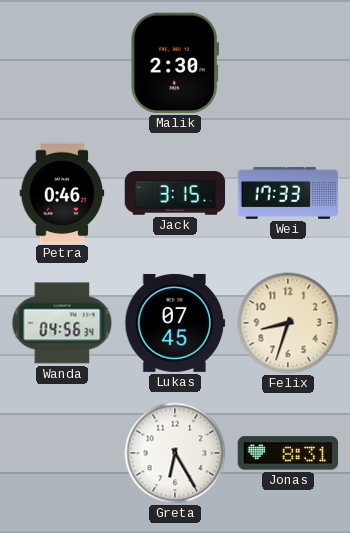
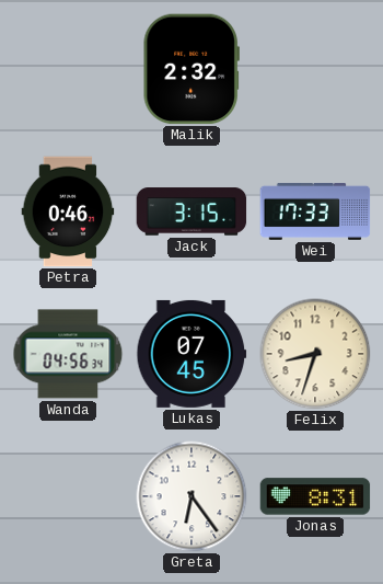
Malik: 2:30 -> 2:32
Greta: 6:25 -> 6:24
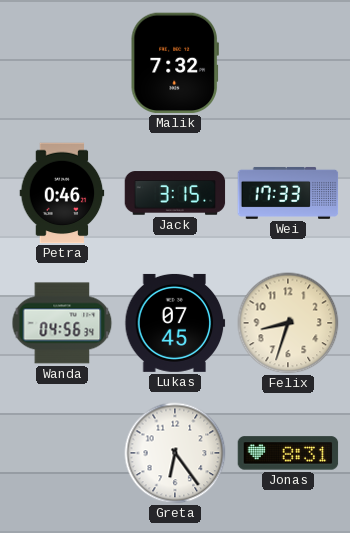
Malik: 2:32 -> 7:32
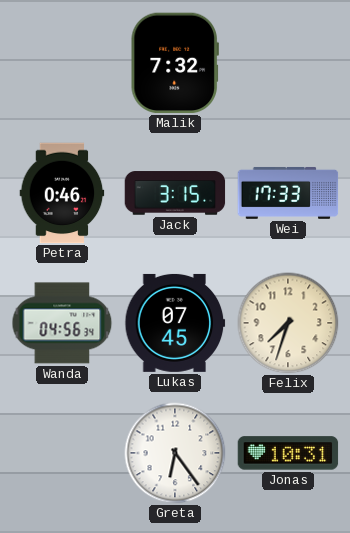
Felix: 8:33 -> 7:33
Jonas: 8:31 -> 10:31
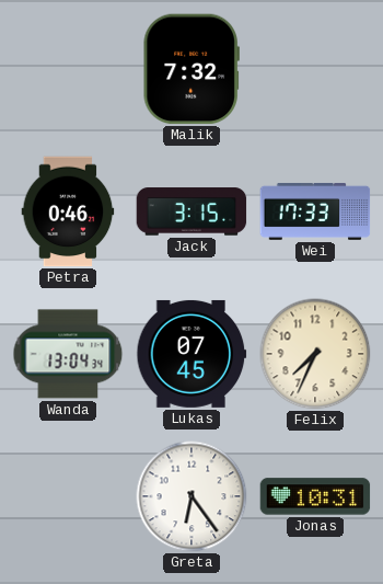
Wanda: 04:56 -> 13:04
Felix: 7:33 -> 7:34
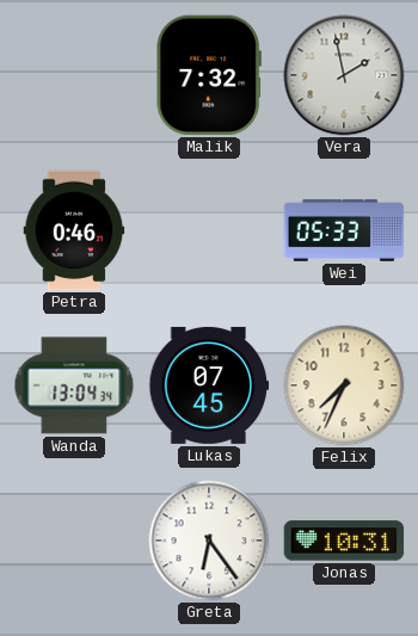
Vera: none -> 1:58
Jack: 3:15 -> none
Wei: 17:33 -> 05:33
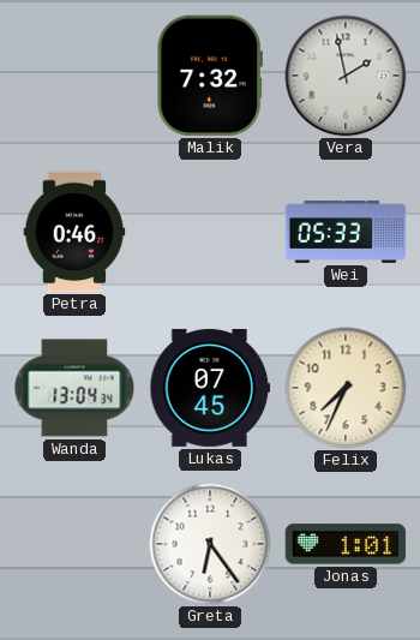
Jonas: 10:31 -> 1:01
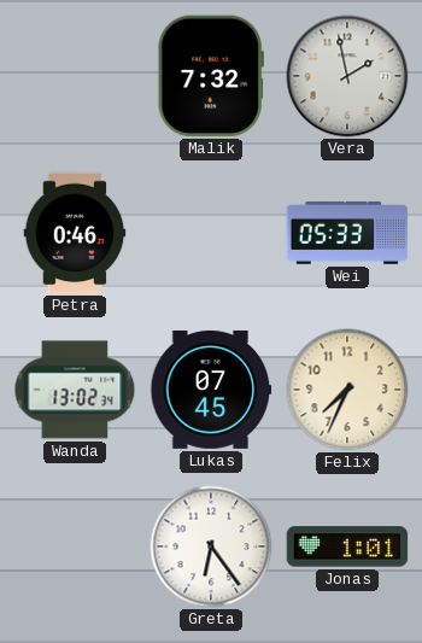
Wanda: 13:04 -> 13:02
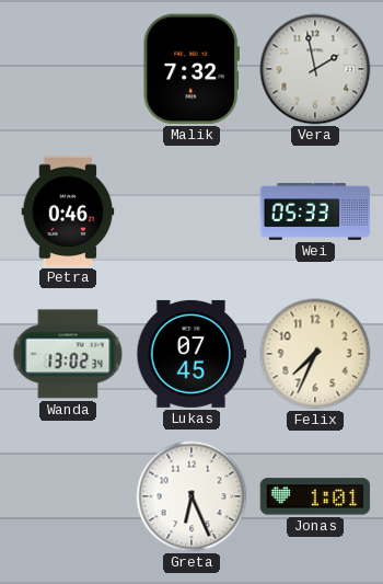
Greta: 6:24 -> 6:26
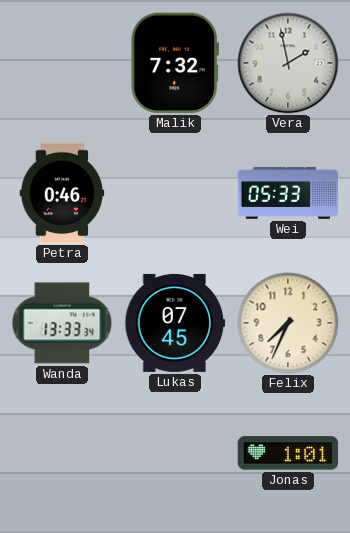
Wanda: 13:02 -> 13:33
Greta: 6:26 -> none
